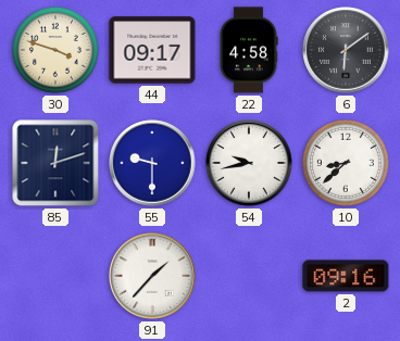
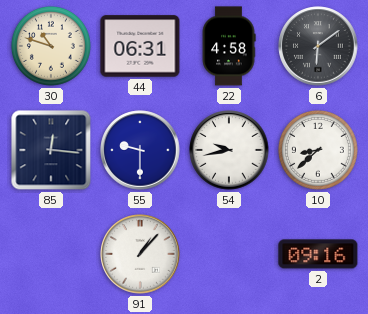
30: 3:48 -> 10:48
44: 09:17 -> 06:31
85: 12:12 -> 12:16
91: 1:37 -> 1:07
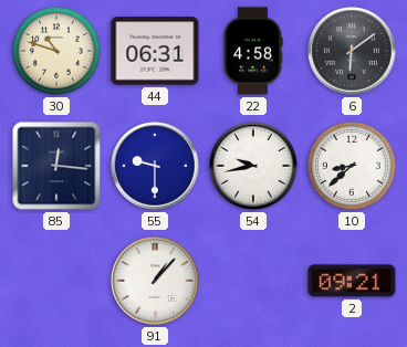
2: 09:16 -> 09:21
